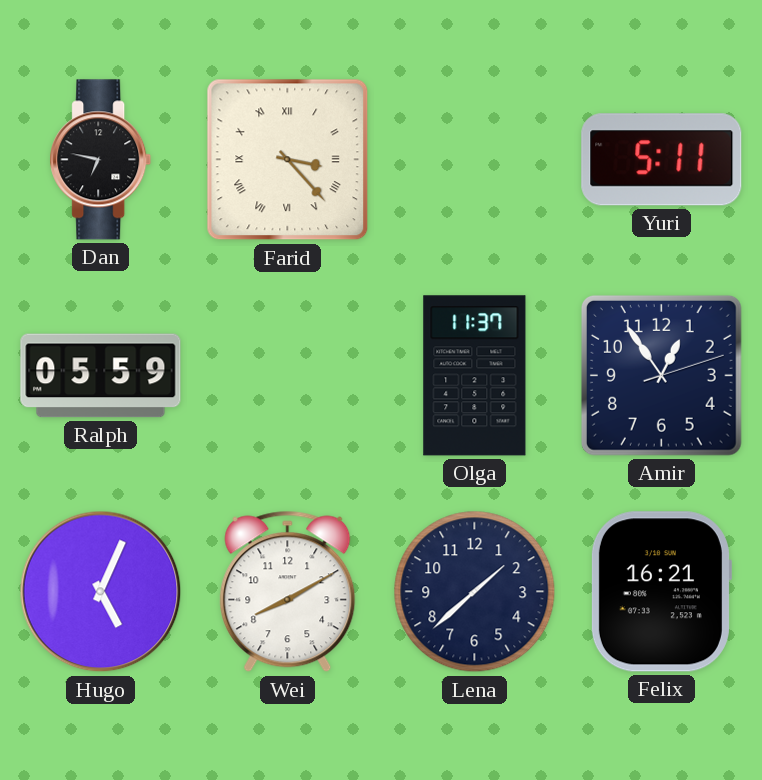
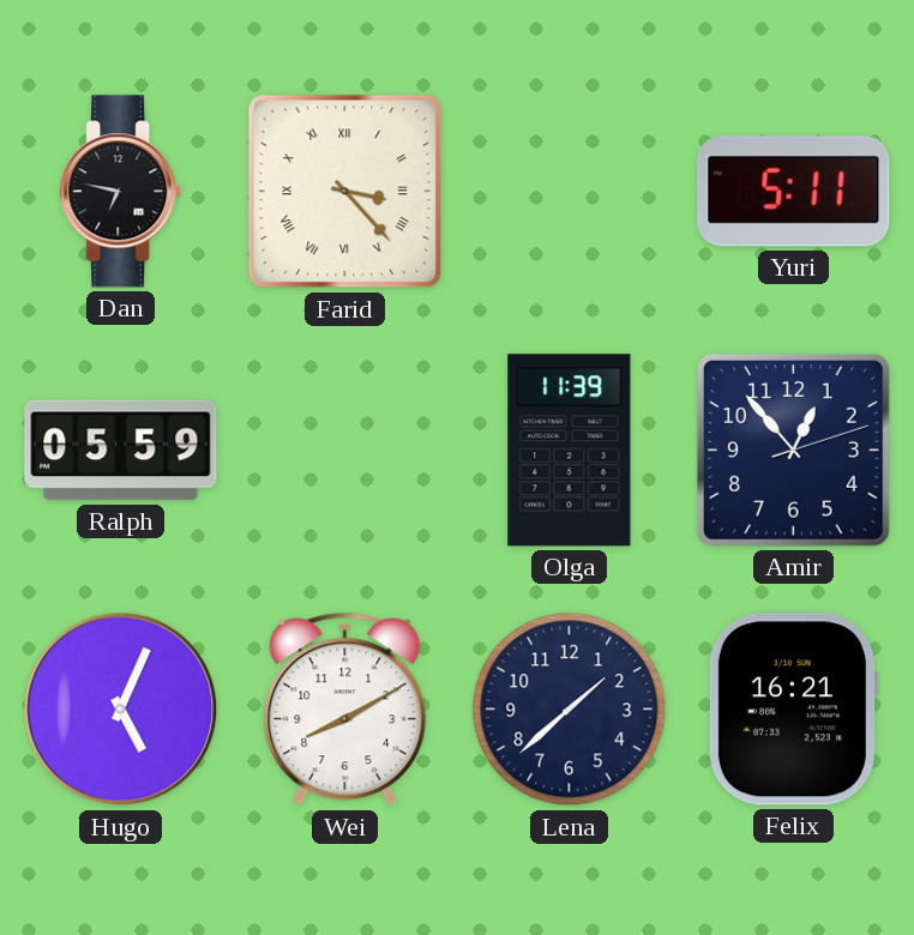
Olga: 11:37 -> 11:39
Amir: 12:54 -> 12:53
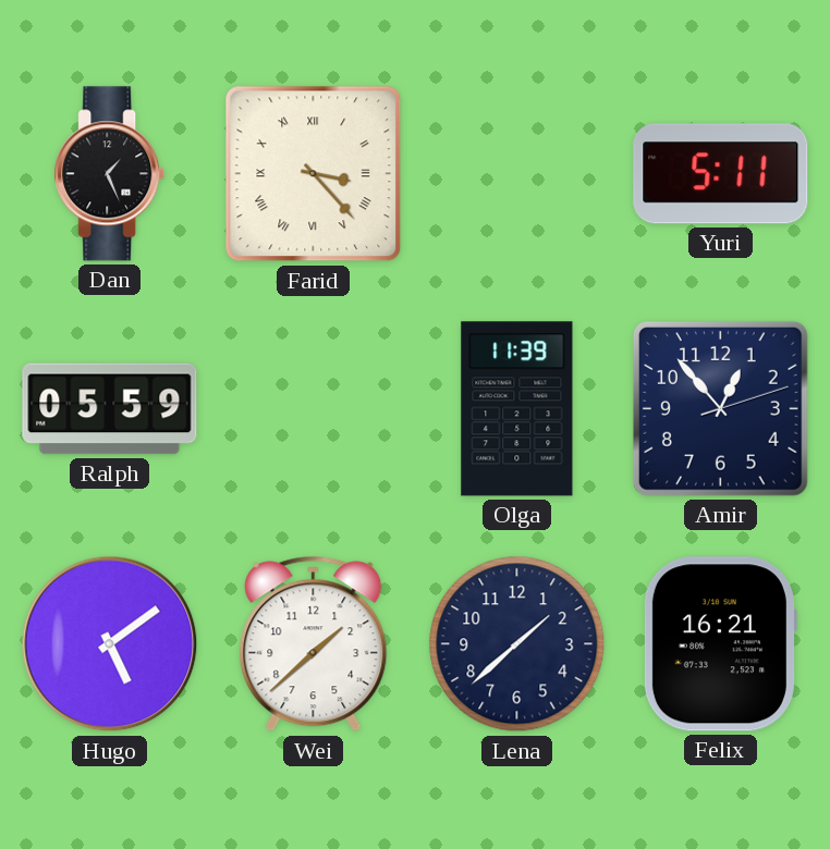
Dan: 6:47 -> 1:26
Hugo: 5:04 -> 5:09
Wei: 8:10 -> 1:38
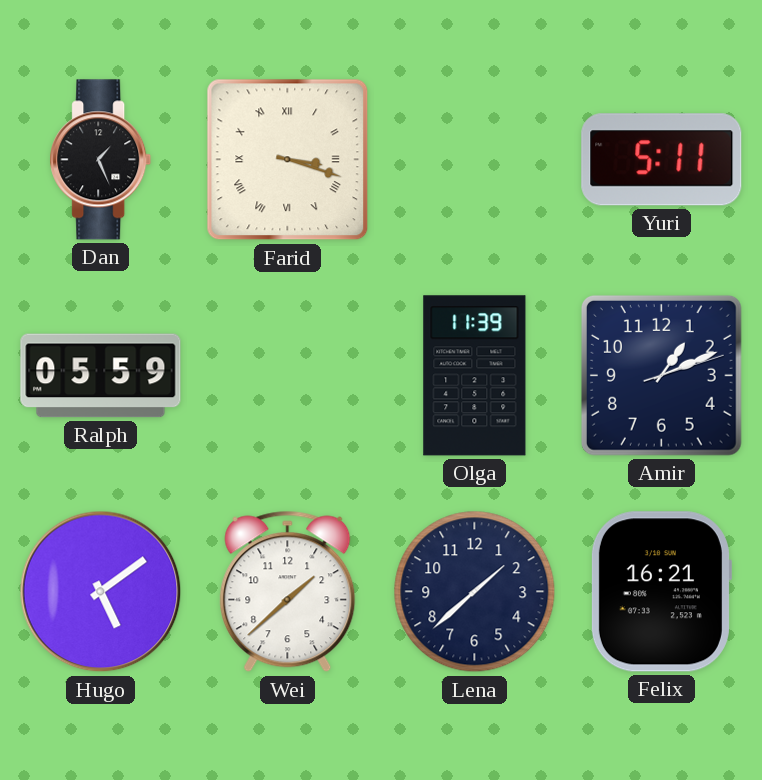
Farid: 3:23 -> 3:18
Amir: 12:53 -> 1:11
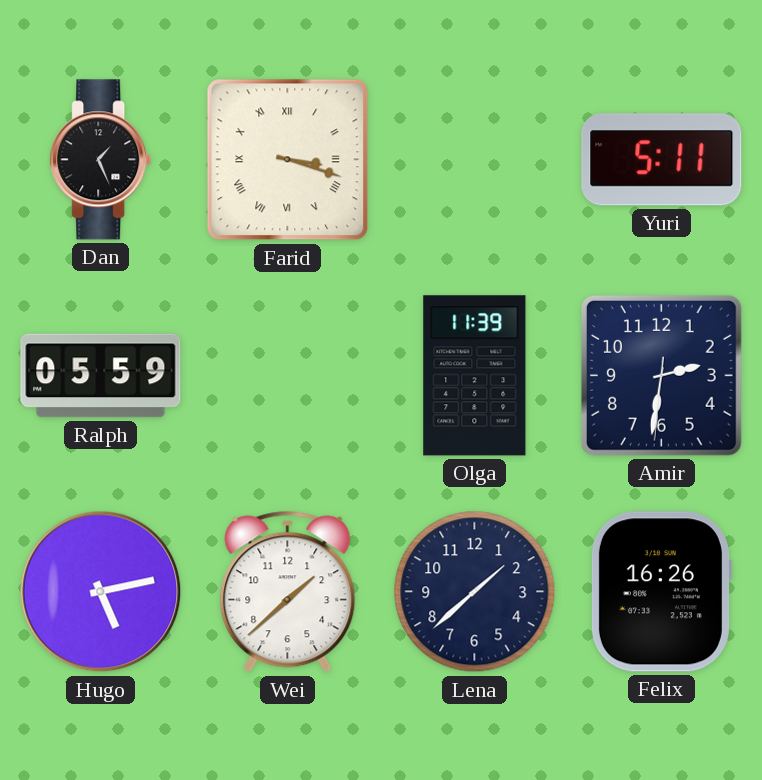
Amir: 1:11 -> 2:31
Hugo: 5:09 -> 5:13
Felix: 16:21 -> 16:26
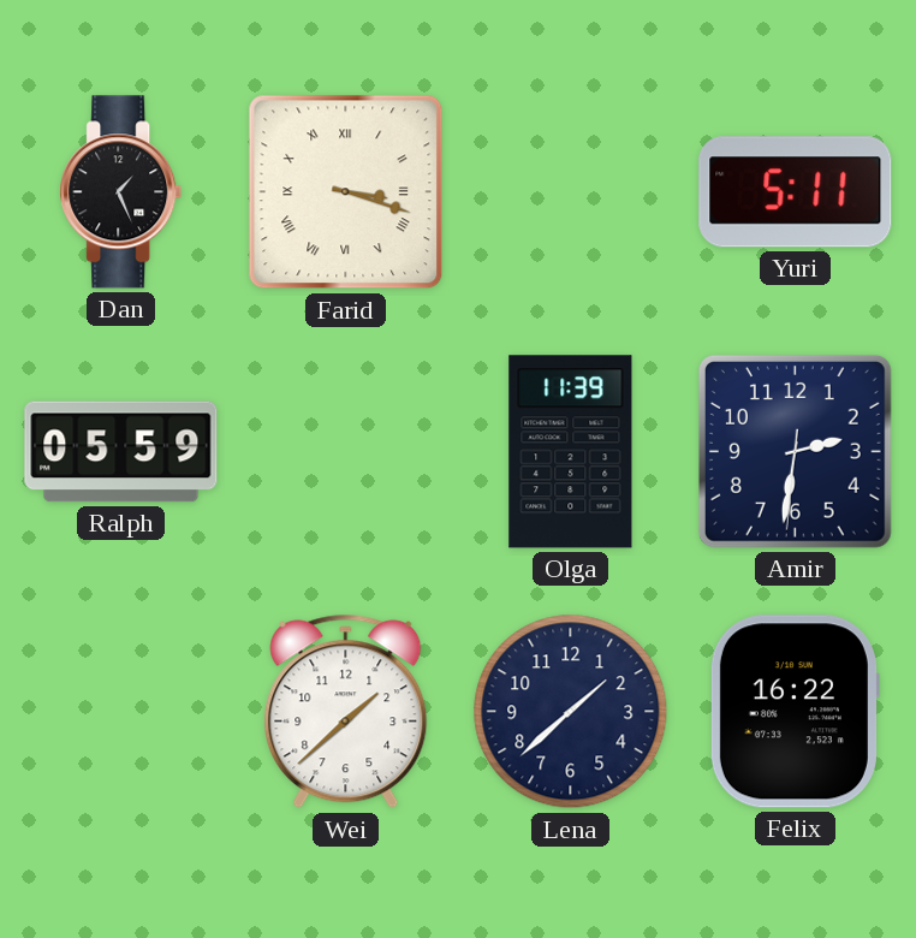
Hugo: 5:13 -> none
Felix: 16:26 -> 16:22
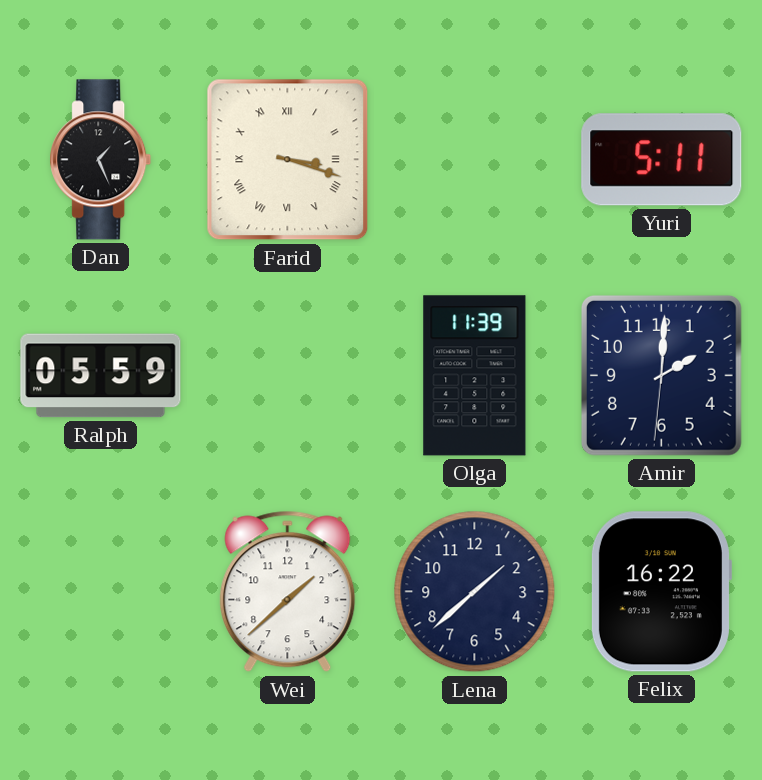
Amir: 2:31 -> 2:00
